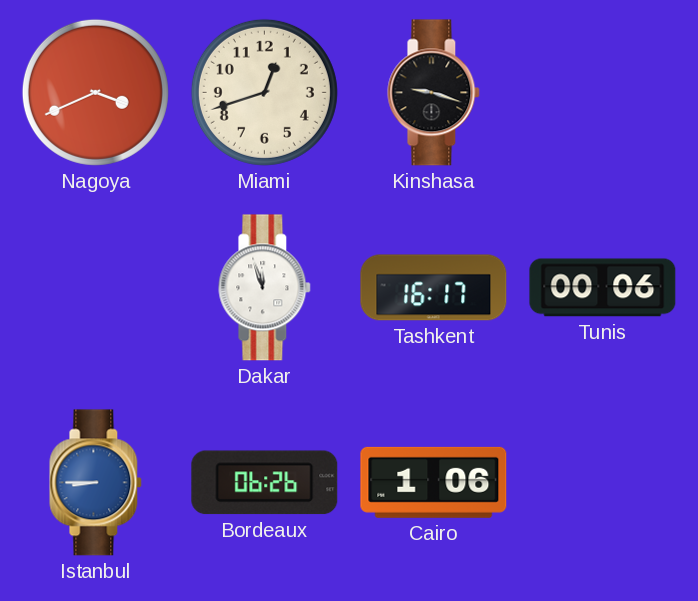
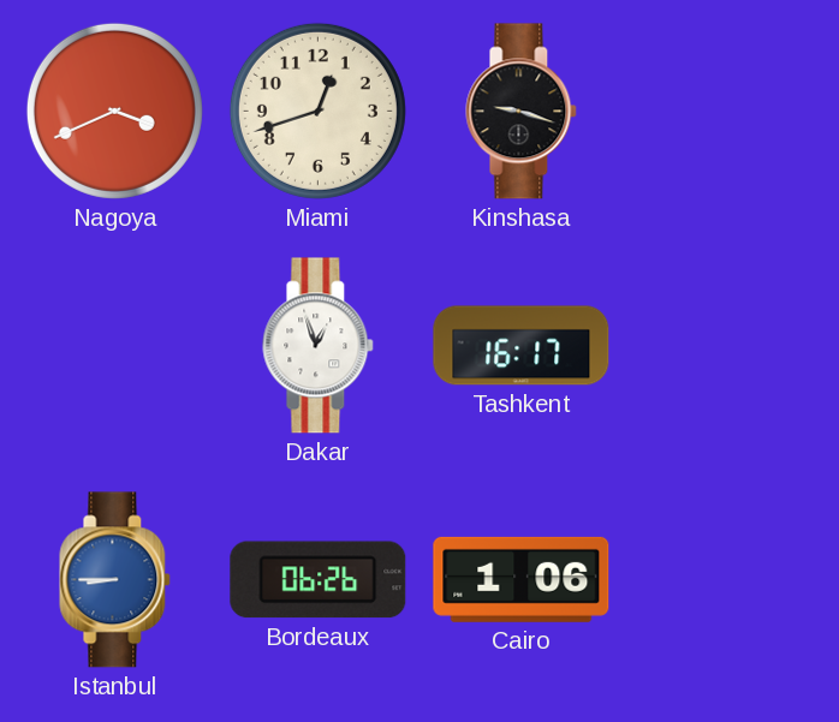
Dakar: 11:57 -> 12:57
Tunis: 00:06 -> none
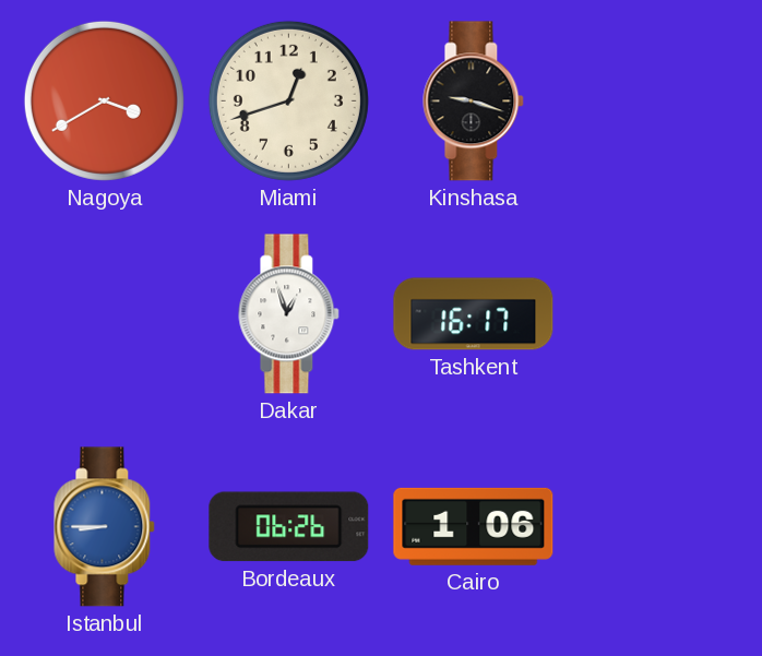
Nagoya: 3:41 -> 3:40
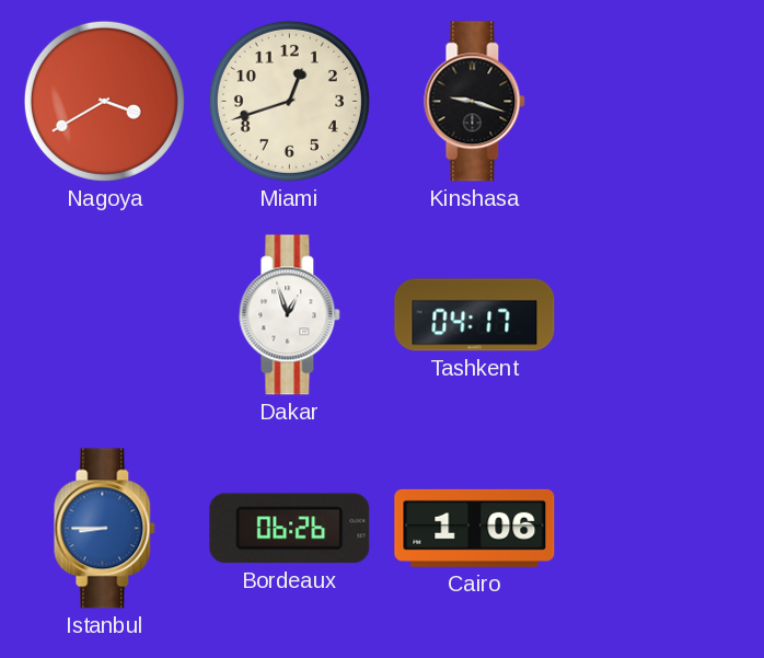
Tashkent: 16:17 -> 04:17
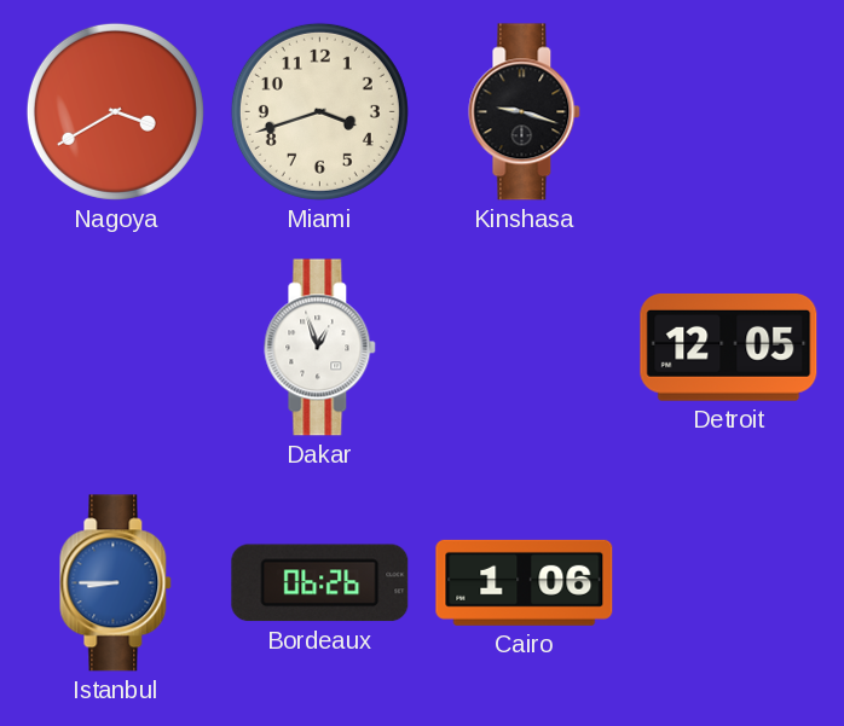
Miami: 12:42 -> 3:42
Tashkent: 04:17 -> none
Detroit: none -> 12:05
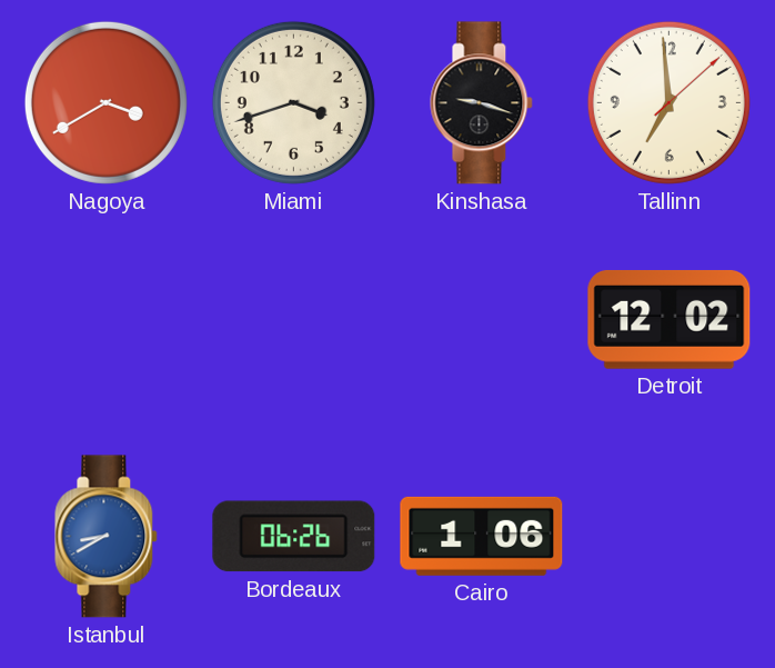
Tallinn: none -> 6:59
Dakar: 12:57 -> none
Detroit: 12:05 -> 12:02
Istanbul: 8:45 -> 8:40
